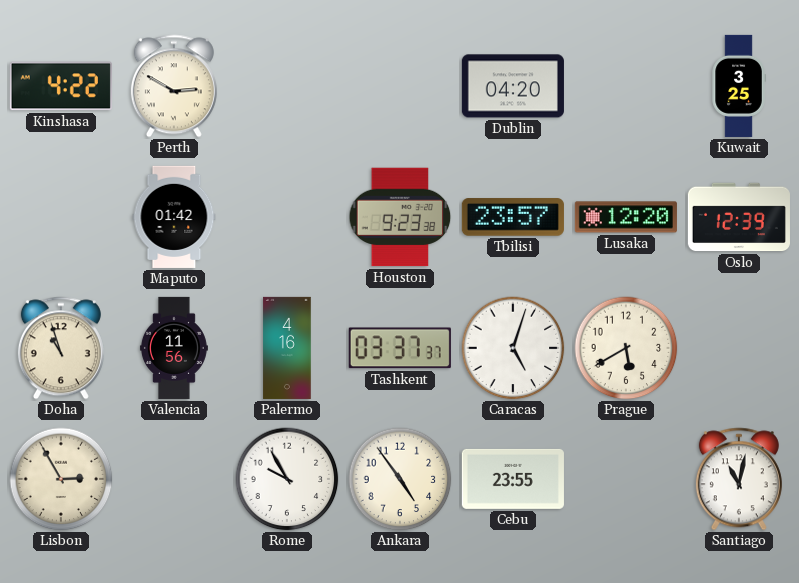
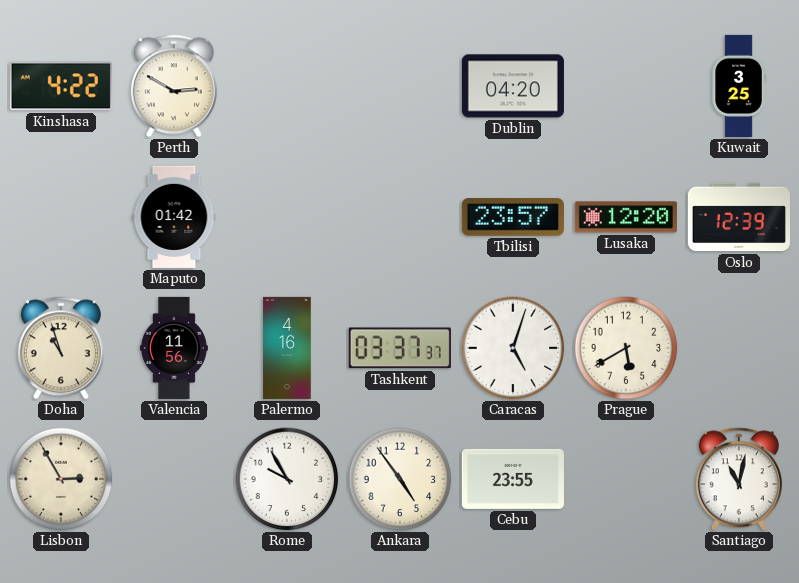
Houston: 9:23 -> none
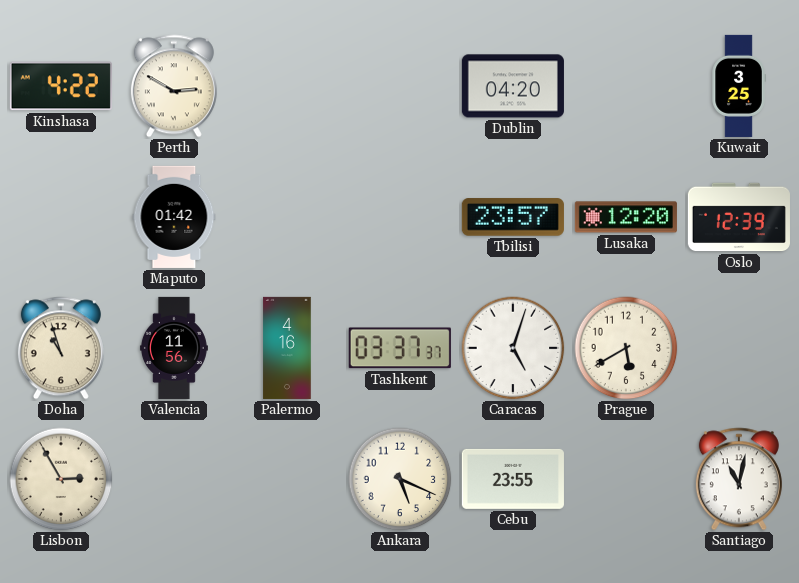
Rome: 9:55 -> none
Ankara: 4:54 -> 5:19
